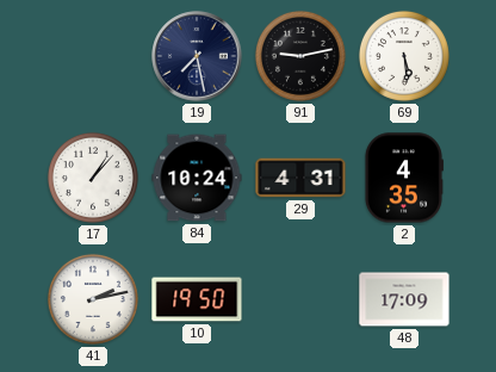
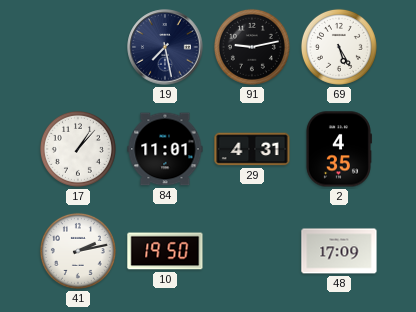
69: 5:29 -> 5:25
84: 10:24 -> 11:01
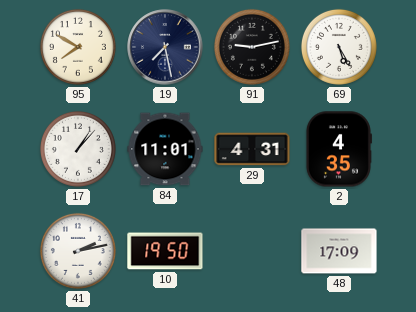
95: none -> 7:50
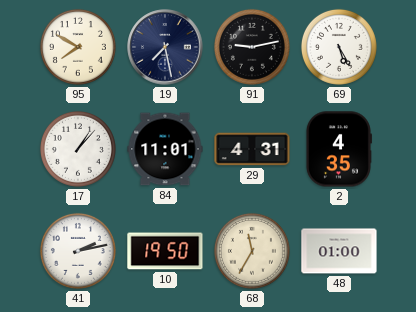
68: none -> 11:35
48: 17:09 -> 01:00
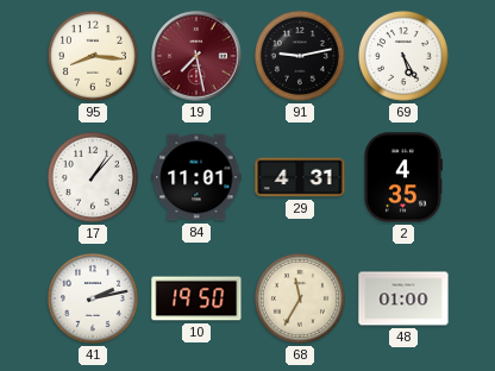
95: 7:50 -> 8:16
19 dial: navy -> burgundy
